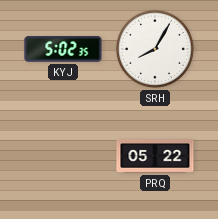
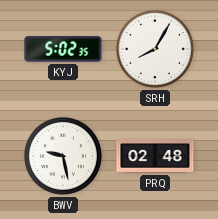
BWV: none -> 9:28
PRQ: 05:22 -> 02:48
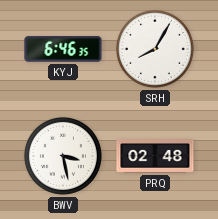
KYJ: 5:02 -> 6:46
BWV: 9:28 -> 3:28
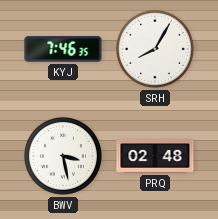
KYJ: 6:46 -> 7:46
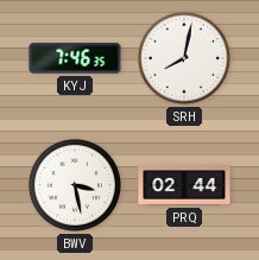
SRH: 8:05 -> 8:02
PRQ: 02:48 -> 02:44
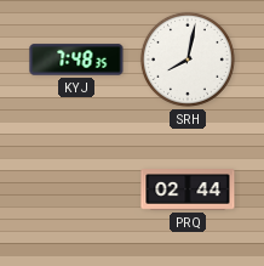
KYJ: 7:46 -> 7:48
BWV: 3:28 -> none
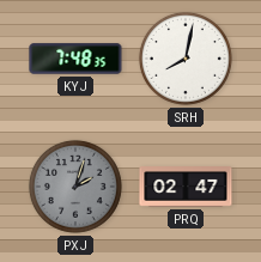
PXJ: none -> 2:03
PRQ: 02:44 -> 02:47
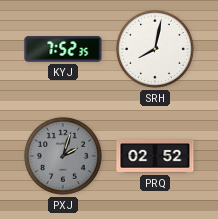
KYJ: 7:48 -> 7:52
PRQ: 02:47 -> 02:52
